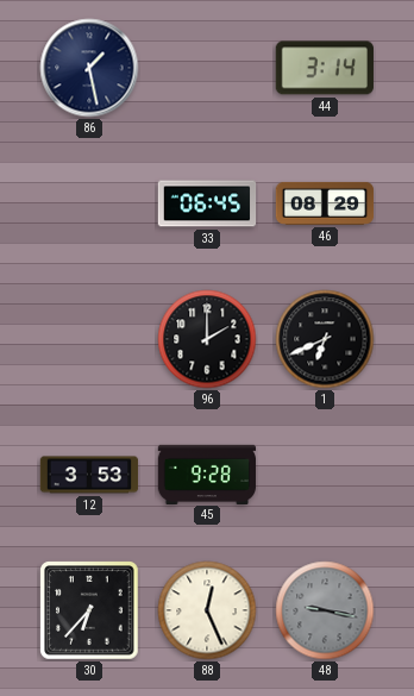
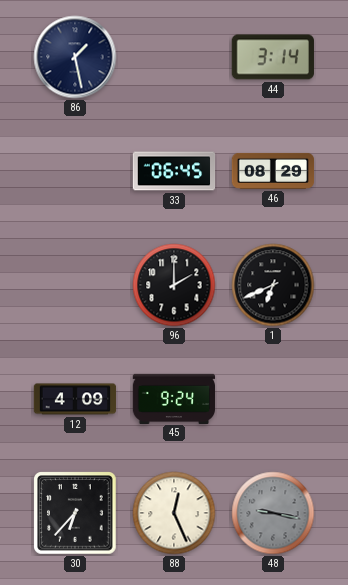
12: 3:53 -> 4:09
45: 9:28 -> 9:24
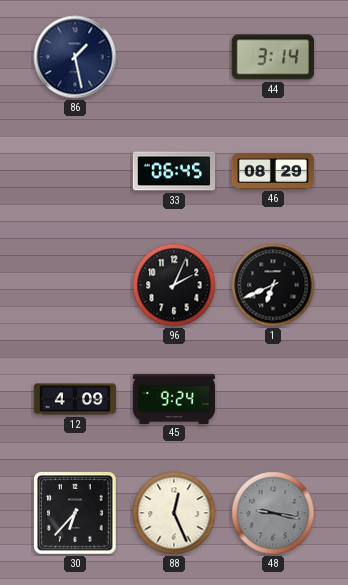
96: 2:00 -> 2:04
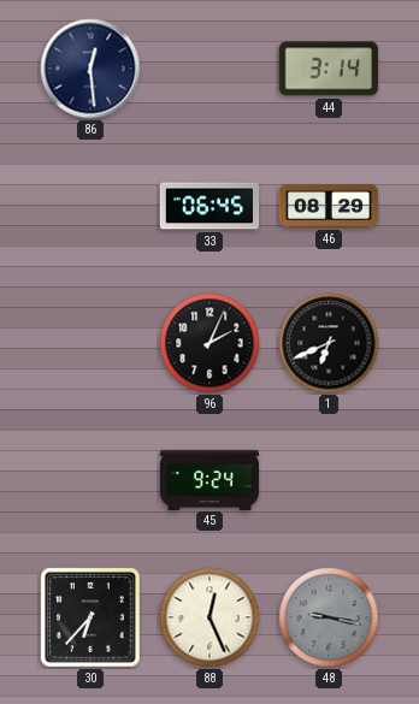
86: 1:28 -> 12:29
12: 4:09 -> none
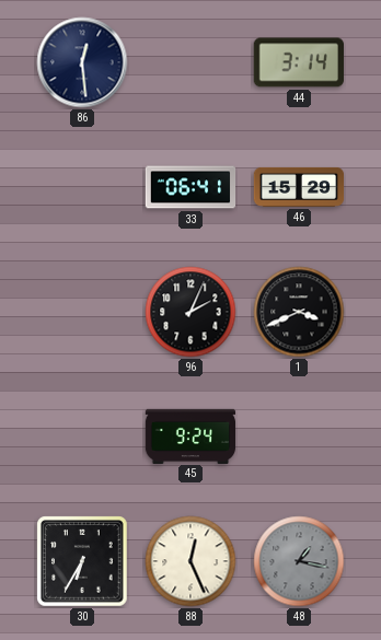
33: 06:45 -> 06:41
46: 08:29 -> 15:29
1: 6:41 -> 3:41
30: 6:37 -> 6:35
48: 9:17 -> 1:17
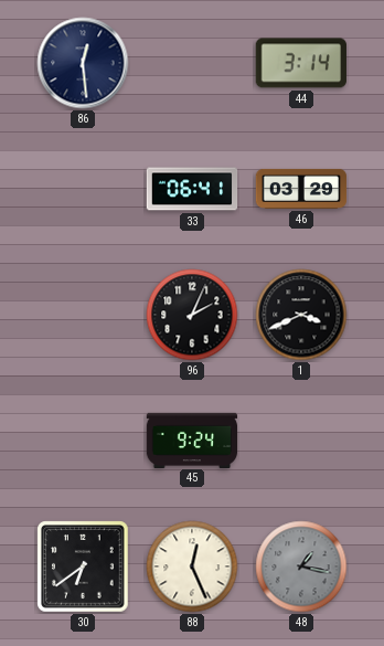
46: 15:29 -> 03:29
30: 6:35 -> 6:39
